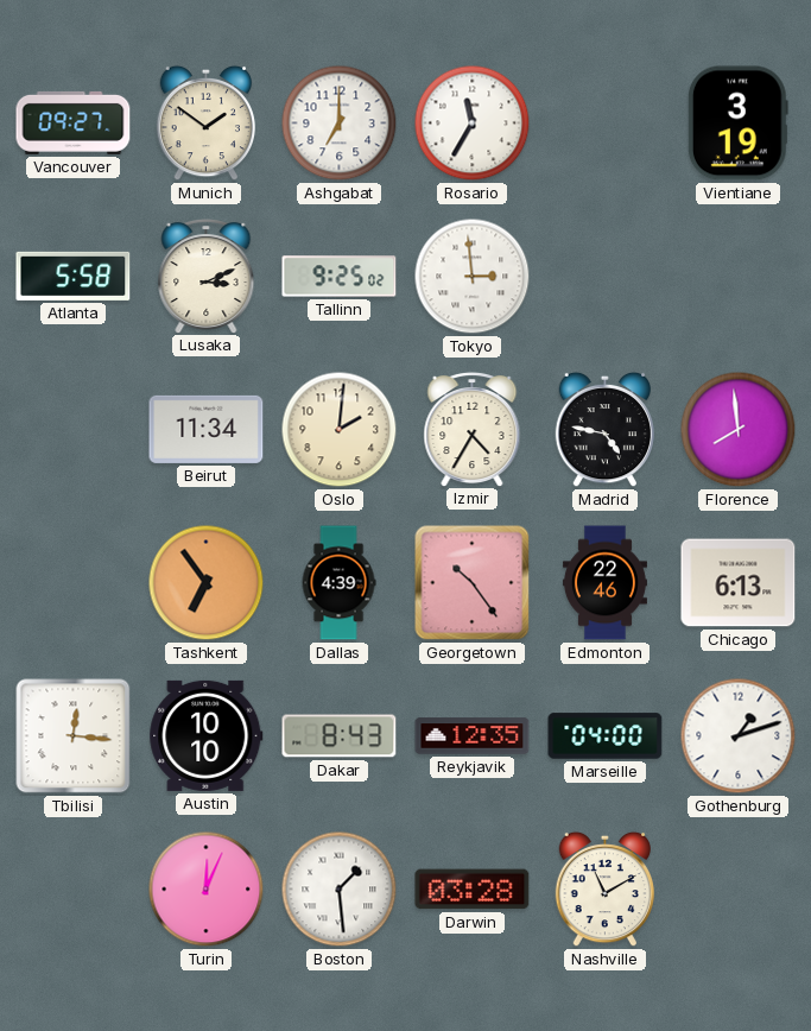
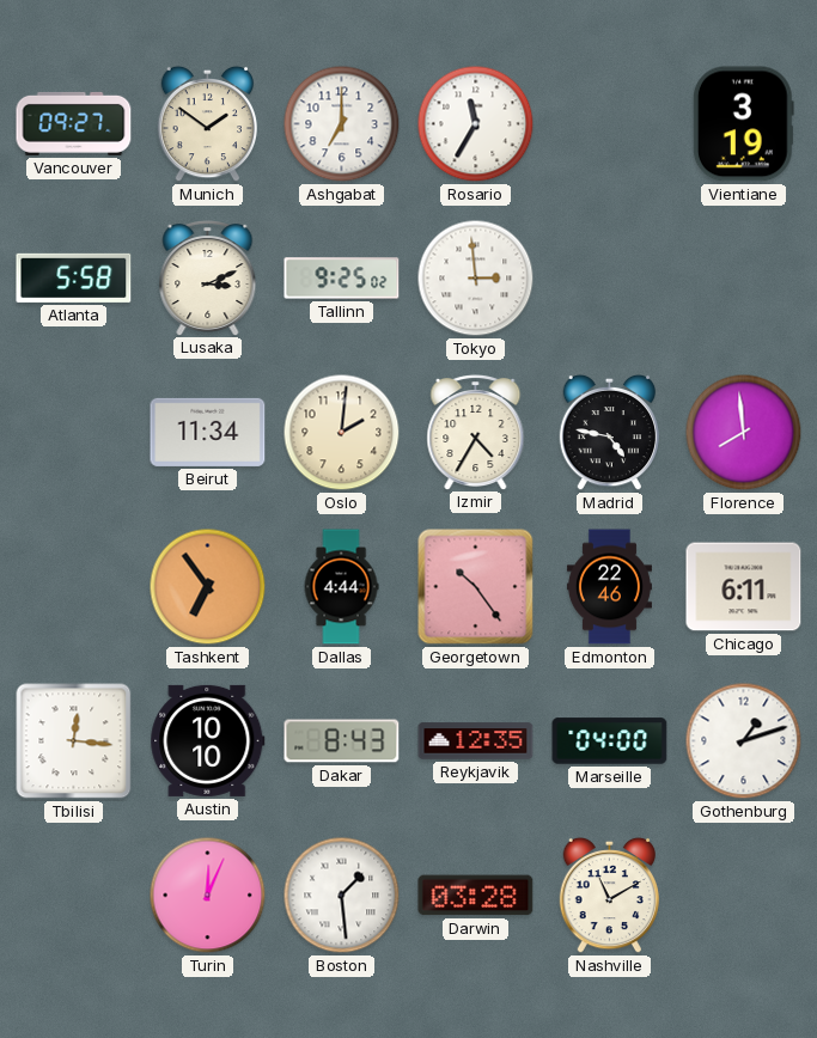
Dallas: 4:39 -> 4:44
Chicago: 6:13 -> 6:11
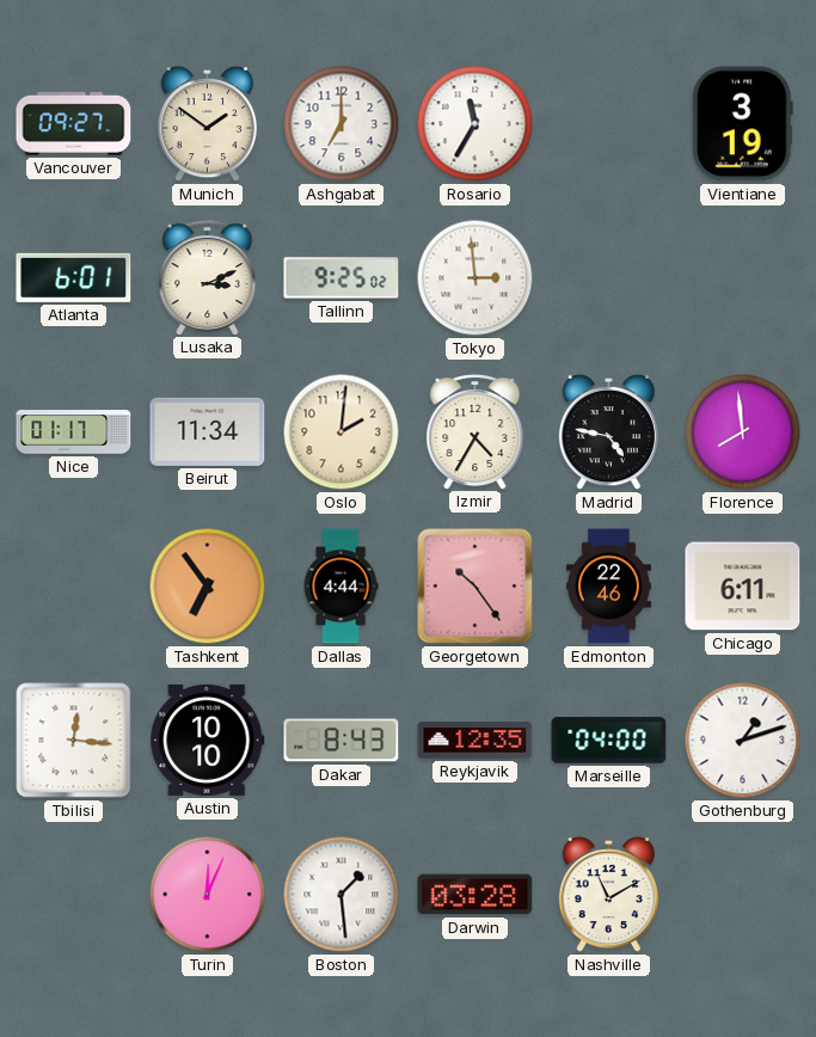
Atlanta: 5:58 -> 6:01
Nice: none -> 01:17
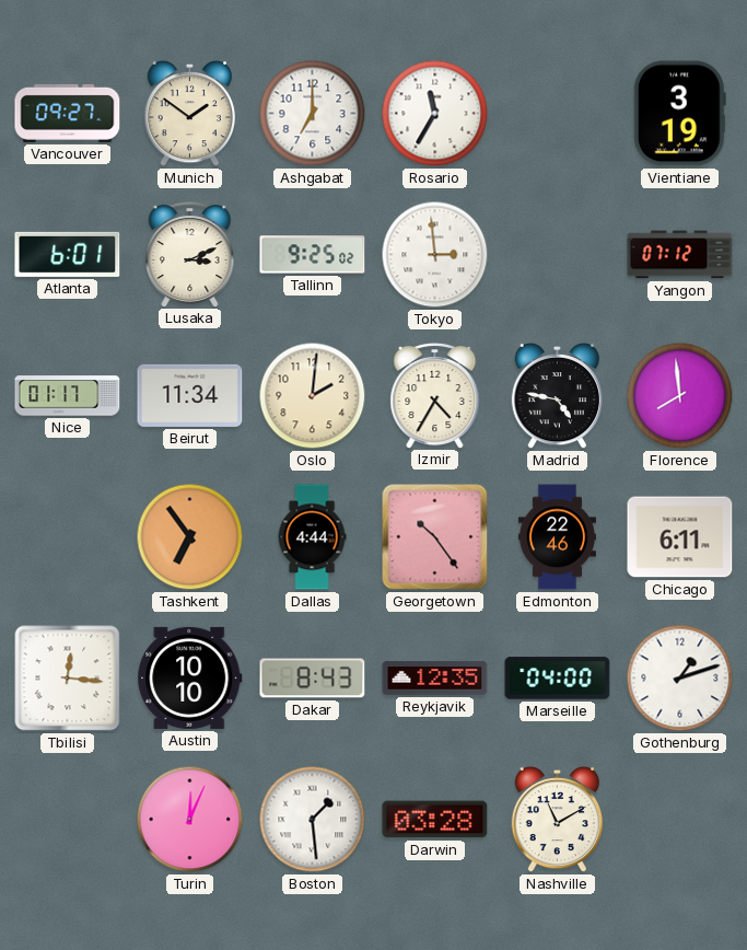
Yangon: none -> 07:12
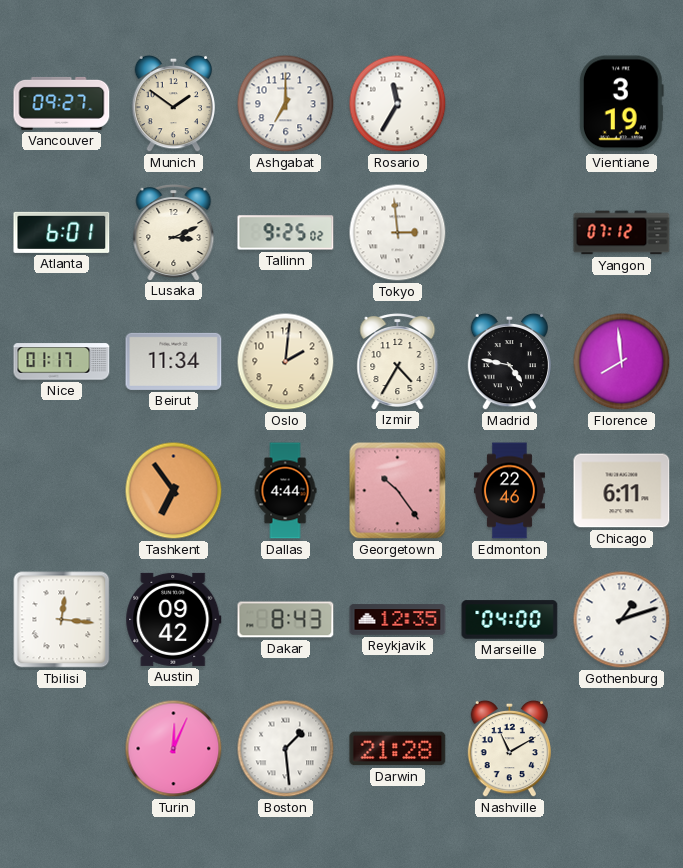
Austin: 10:10 -> 09:42
Darwin: 03:28 -> 21:28
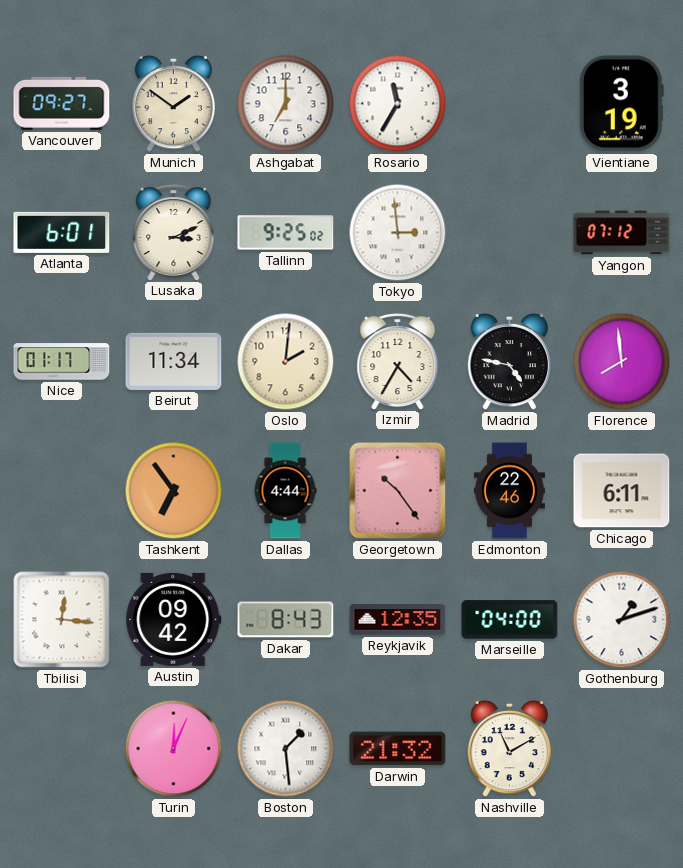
Darwin: 21:28 -> 21:32
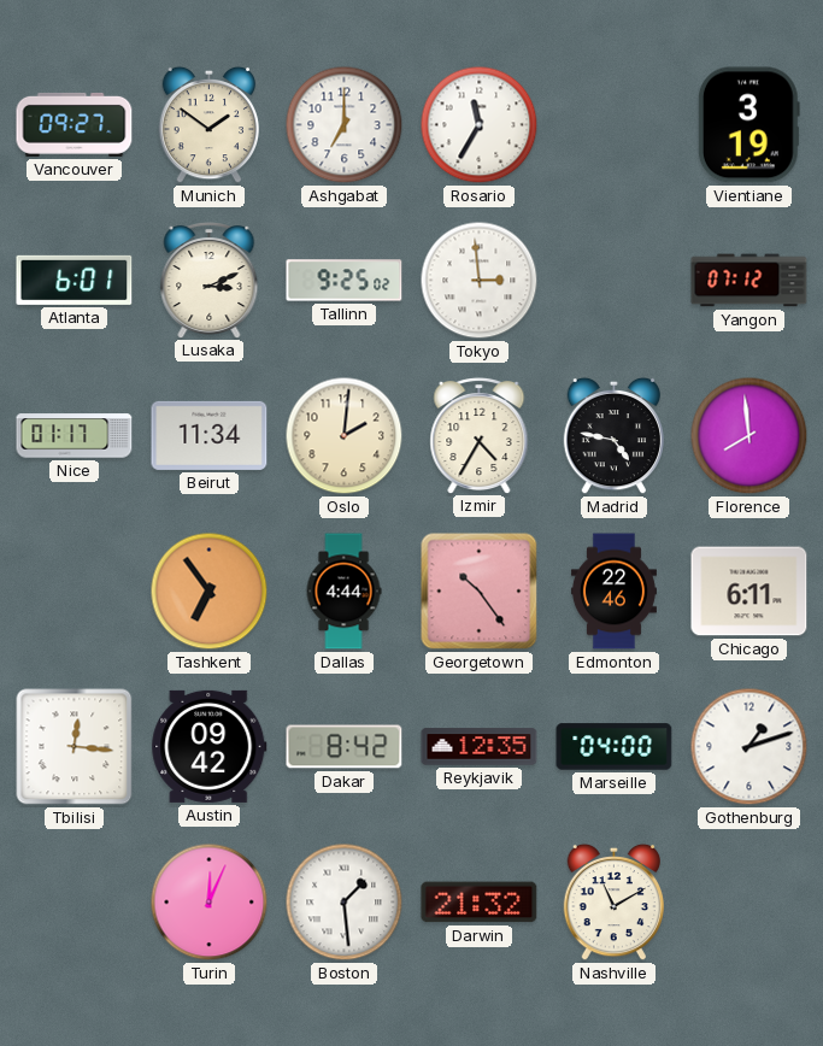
Dakar: 8:43 -> 8:42
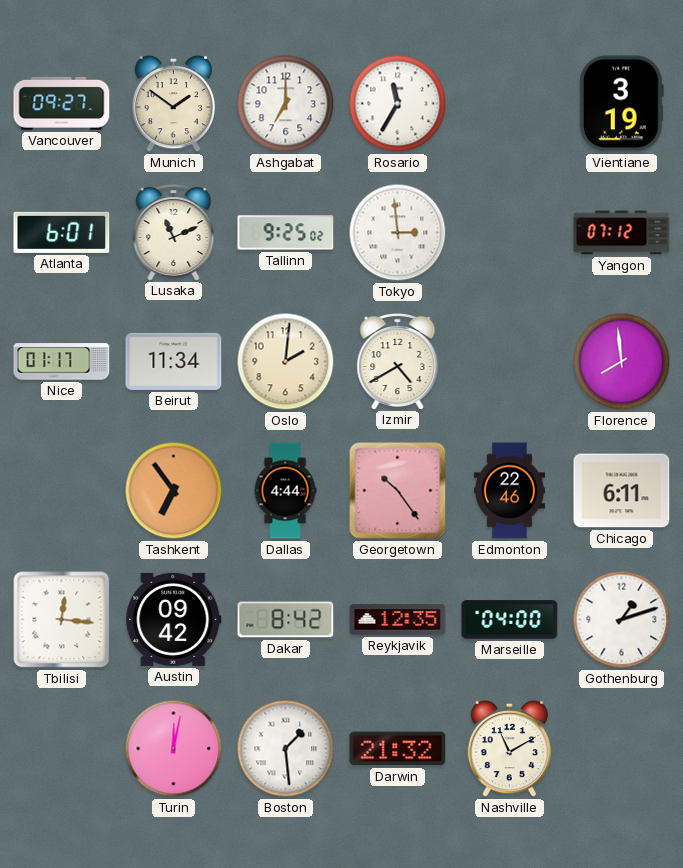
Lusaka: 3:11 -> 11:11
Izmir: 4:35 -> 4:40
Madrid: 4:47 -> none
Turin: 12:04 -> 12:02
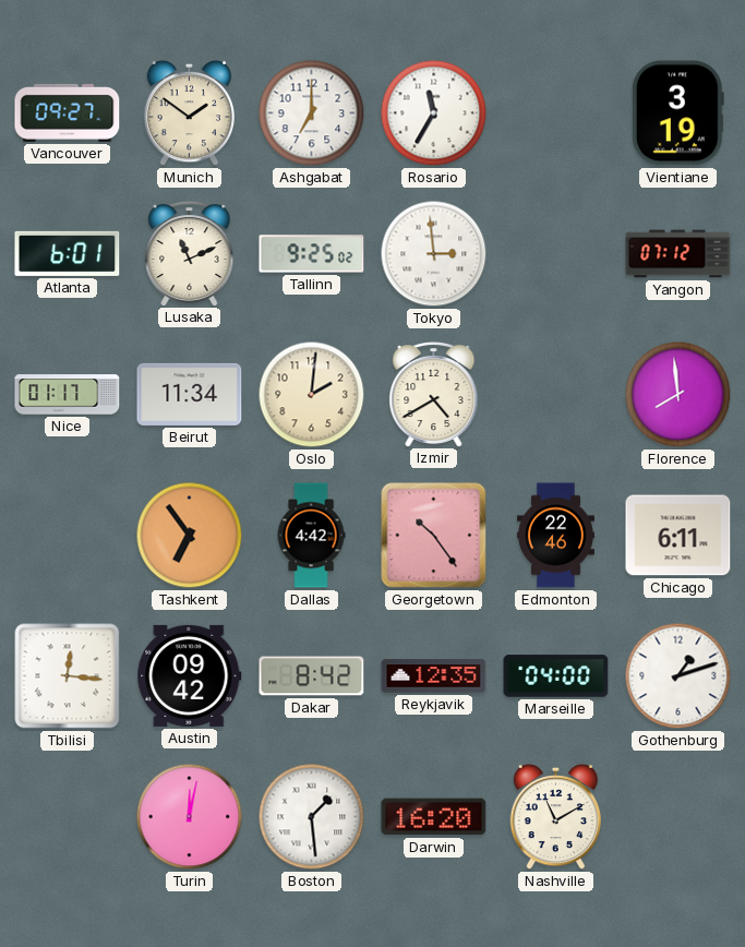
Dallas: 4:44 -> 4:42
Darwin: 21:32 -> 16:20
